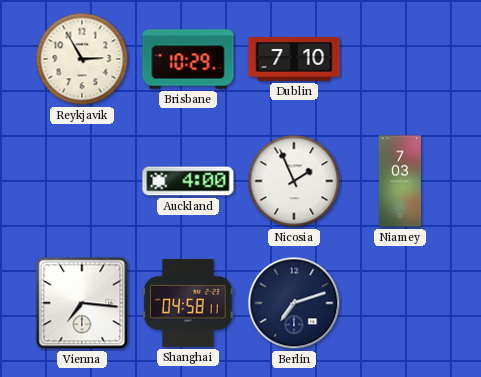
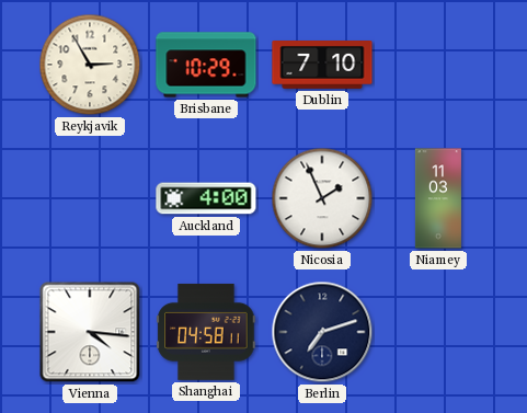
Niamey: 7:03 -> 11:03
Vienna: 7:16 -> 4:16
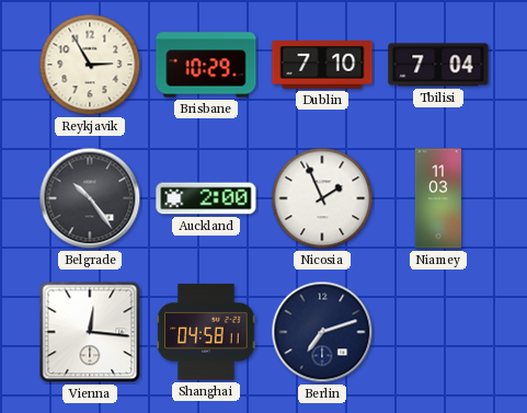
Tbilisi: none -> 7:04
Belgrade: none -> 10:24
Auckland: 4:00 -> 2:00
Vienna: 4:16 -> 12:16
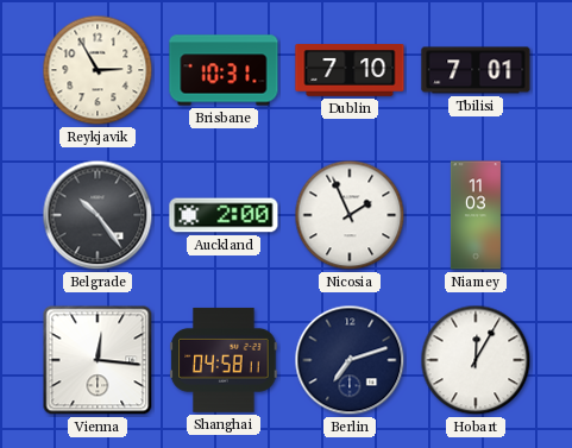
Brisbane: 10:29 -> 10:31
Tbilisi: 7:04 -> 7:01
Hobart: none -> 12:05
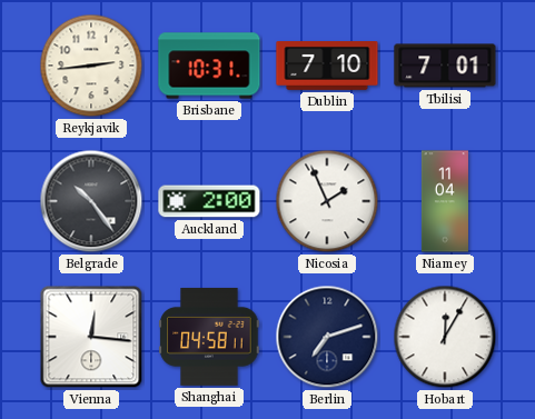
Reykjavik: 2:55 -> 2:44
Niamey: 11:03 -> 11:04
